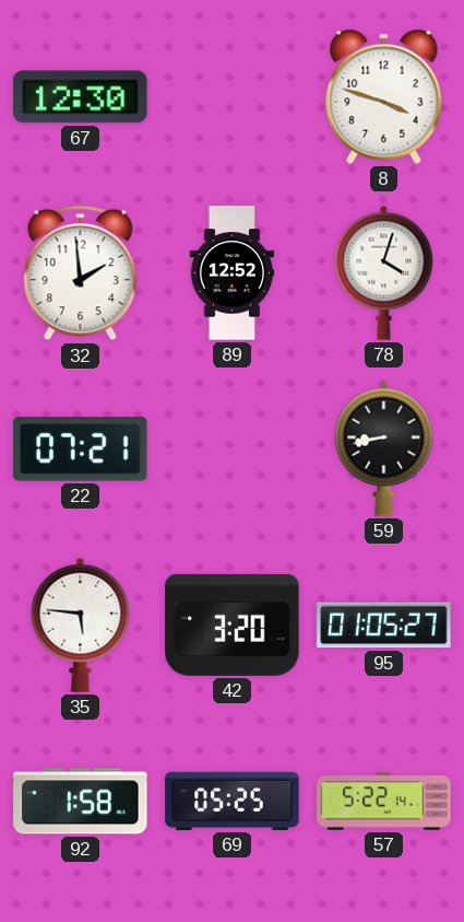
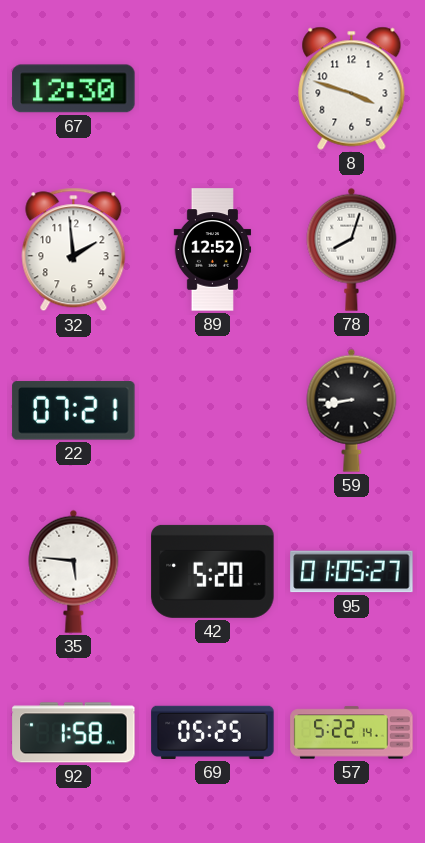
78: 4:03 -> 8:03
42: 3:20 -> 5:20
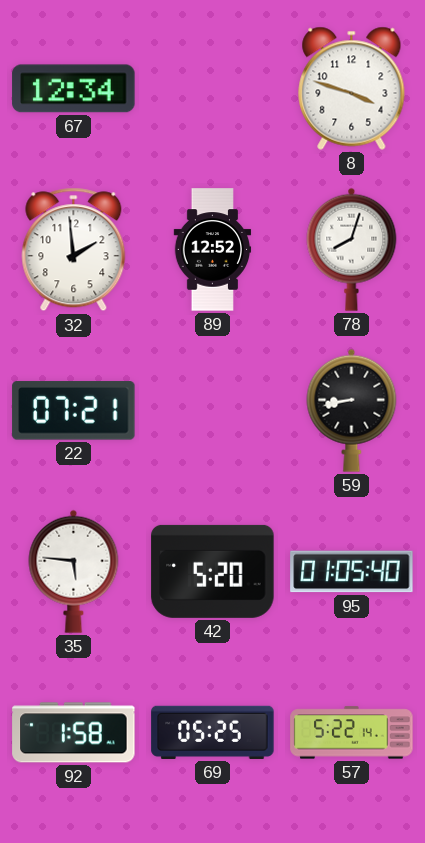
67: 12:30 -> 12:34
95: 01:05:27 -> 01:05:40
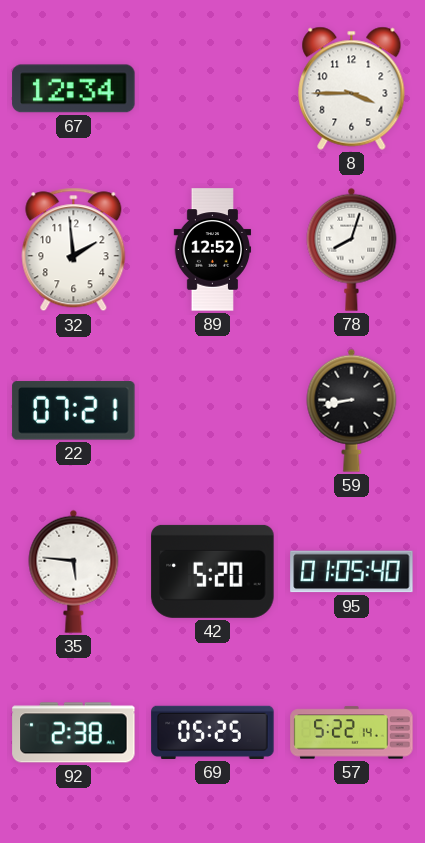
8: 3:48 -> 3:45
92: 1:58 -> 2:38
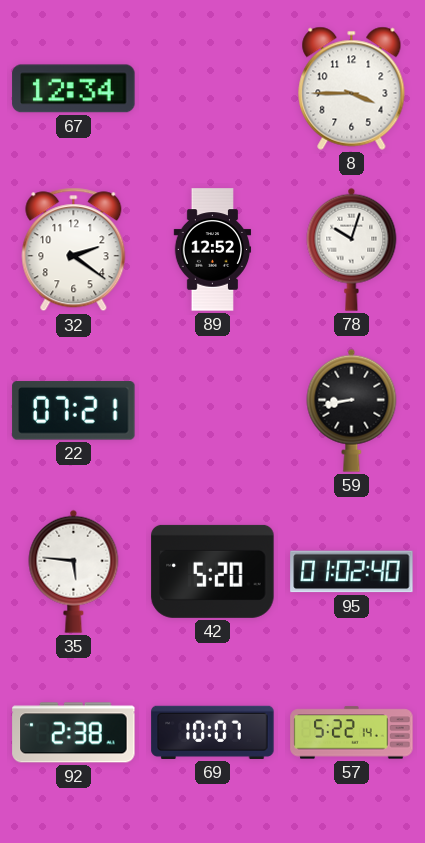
32: 1:59 -> 2:21
78: 8:03 -> 10:03
95: 01:05 -> 01:02
69: 05:25 -> 10:07
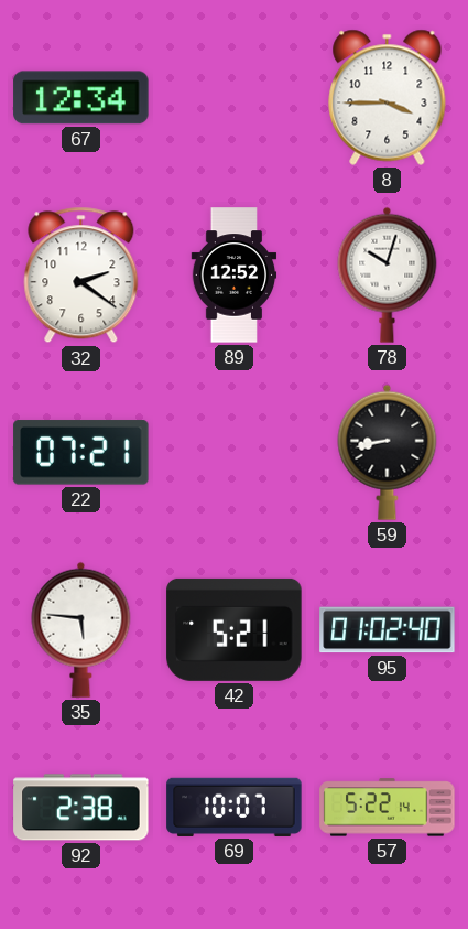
42: 5:20 -> 5:21
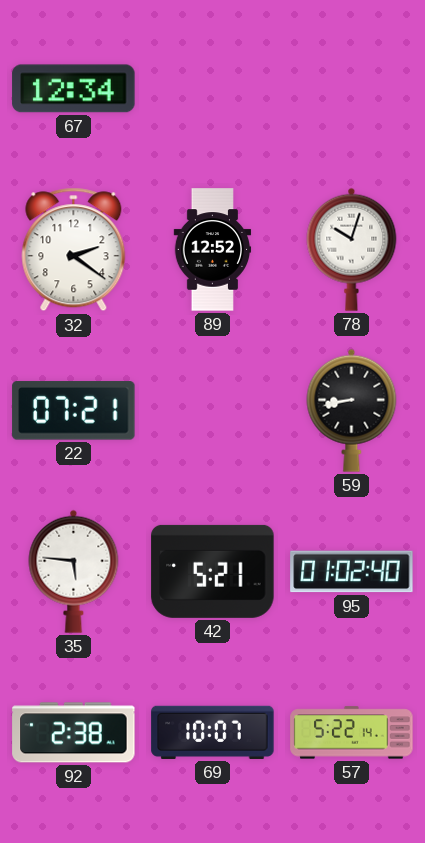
8: 3:45 -> none
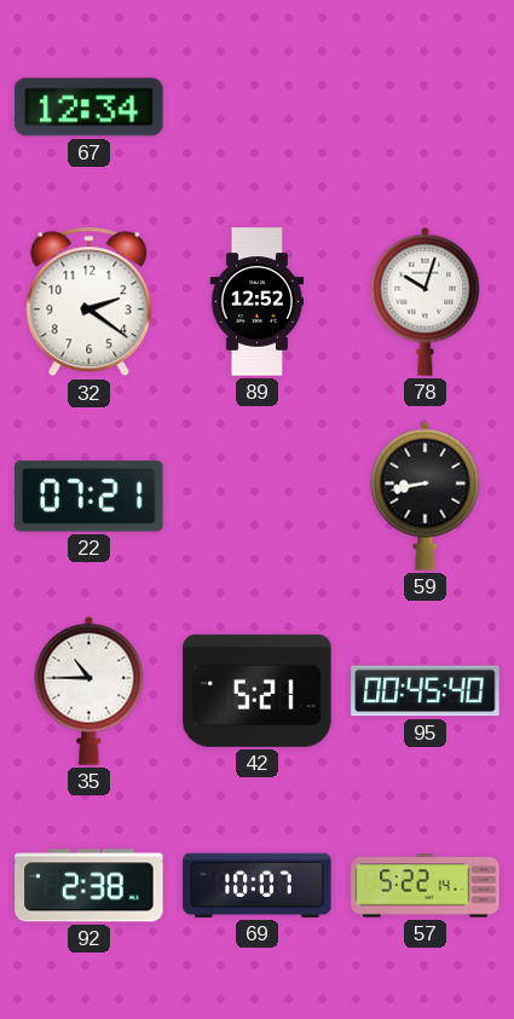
35: 5:46 -> 10:45
95: 01:02 -> 00:45
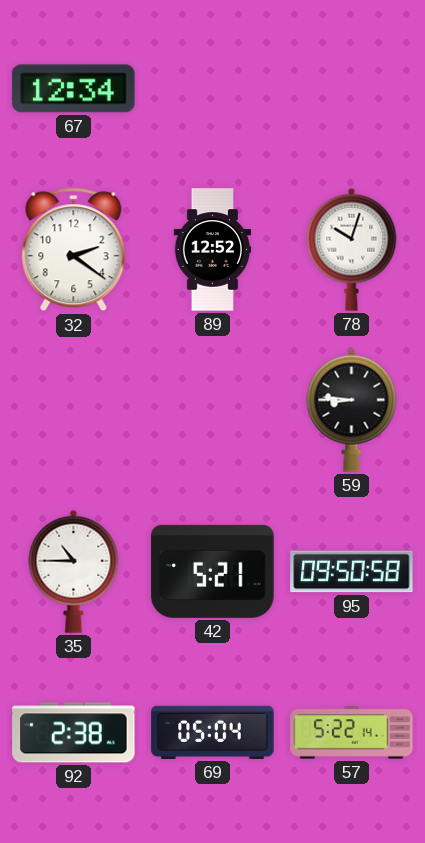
22: 07:21 -> none
59: 8:43 -> 8:46
95: 00:45 -> 09:50
69: 10:07 -> 05:04
